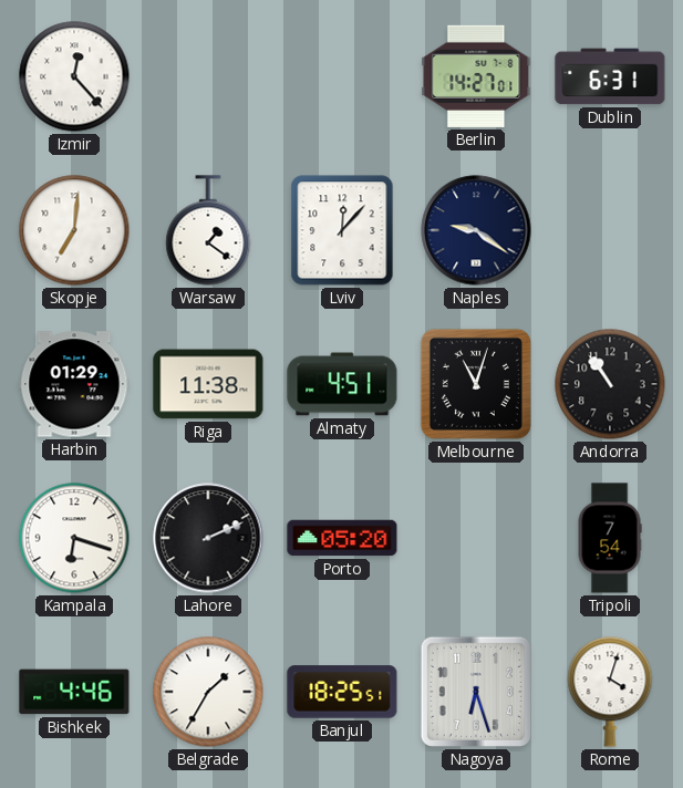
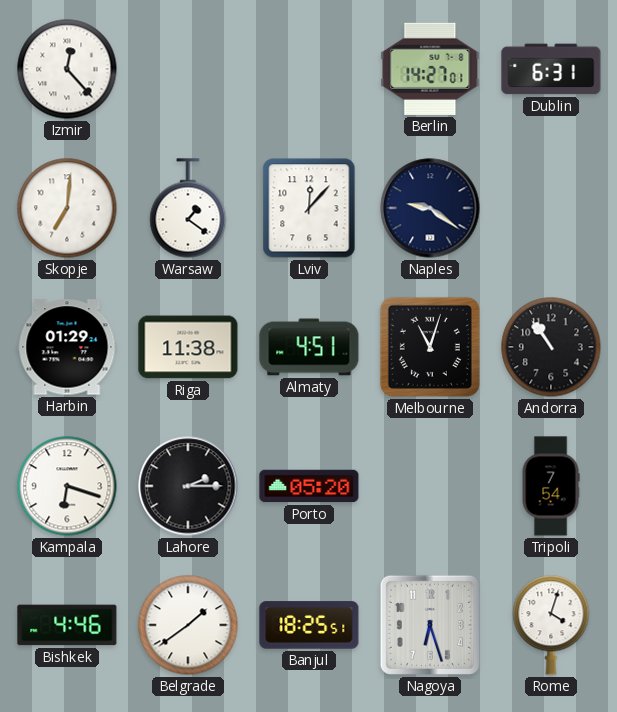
Lahore: 2:11 -> 2:15
Belgrade: 1:35 -> 1:39
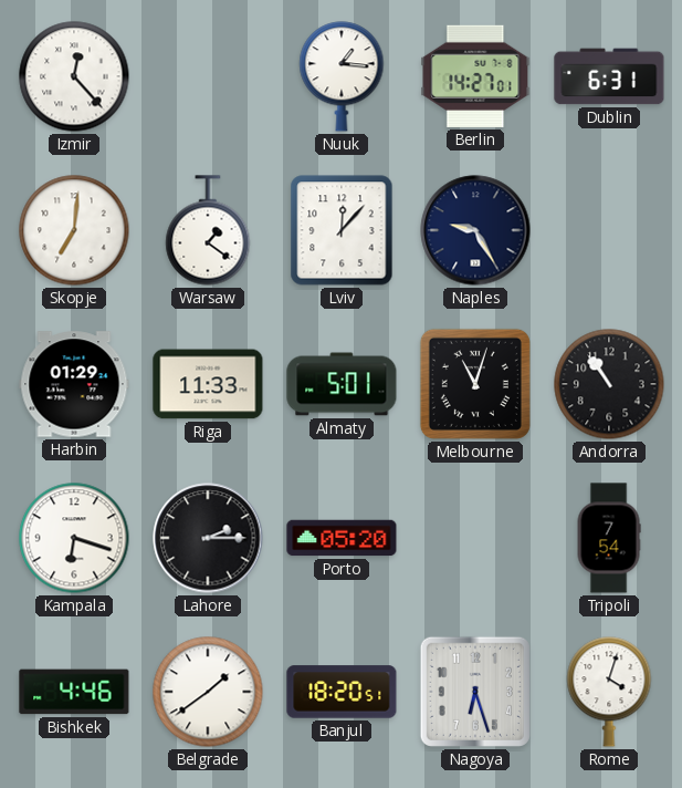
Nuuk: none -> 1:16
Naples: 9:21 -> 9:25
Riga: 11:38 -> 11:33
Almaty: 4:51 -> 5:01
Banjul: 18:25 -> 18:20
